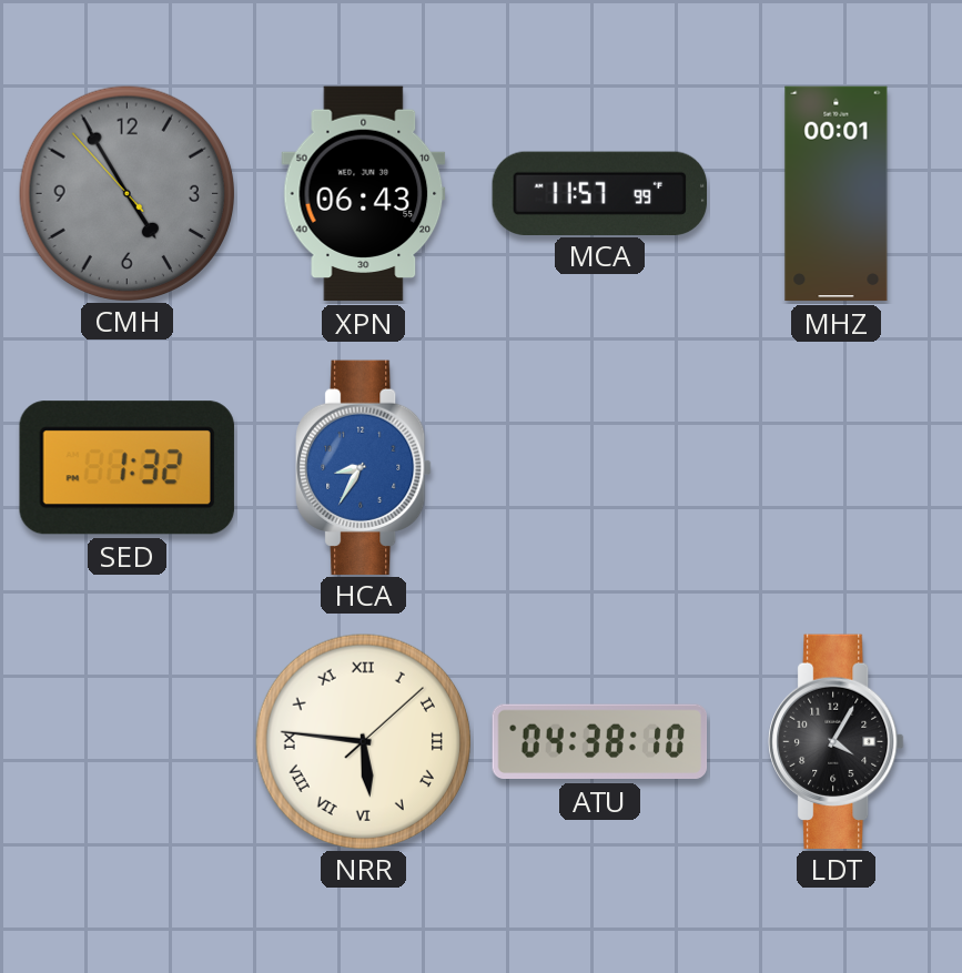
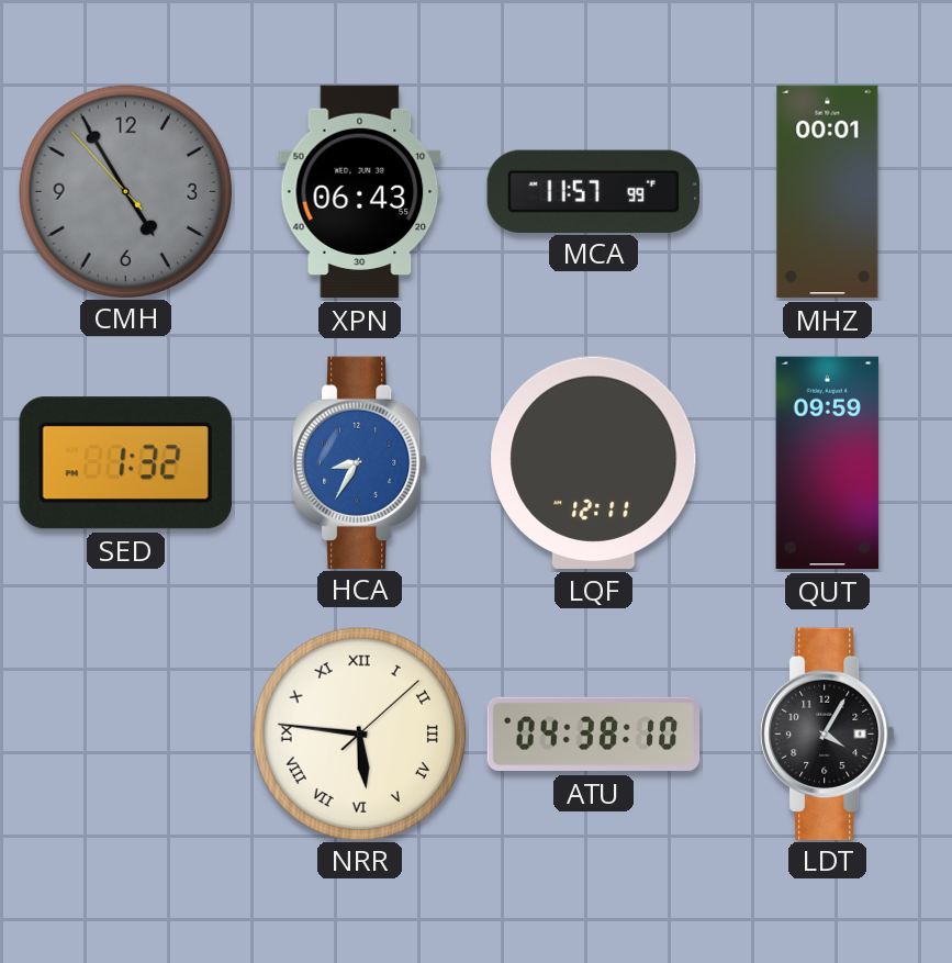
LQF: none -> 12:11
QUT: none -> 09:59
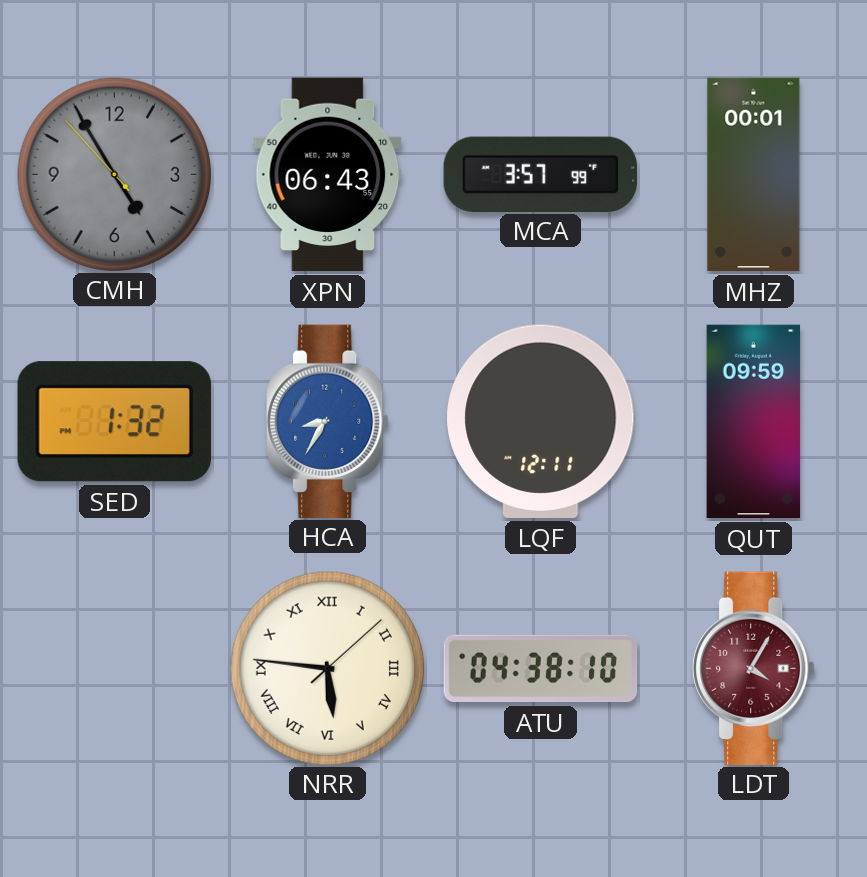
MCA: 11:57 -> 3:57
LDT dial: black -> burgundy
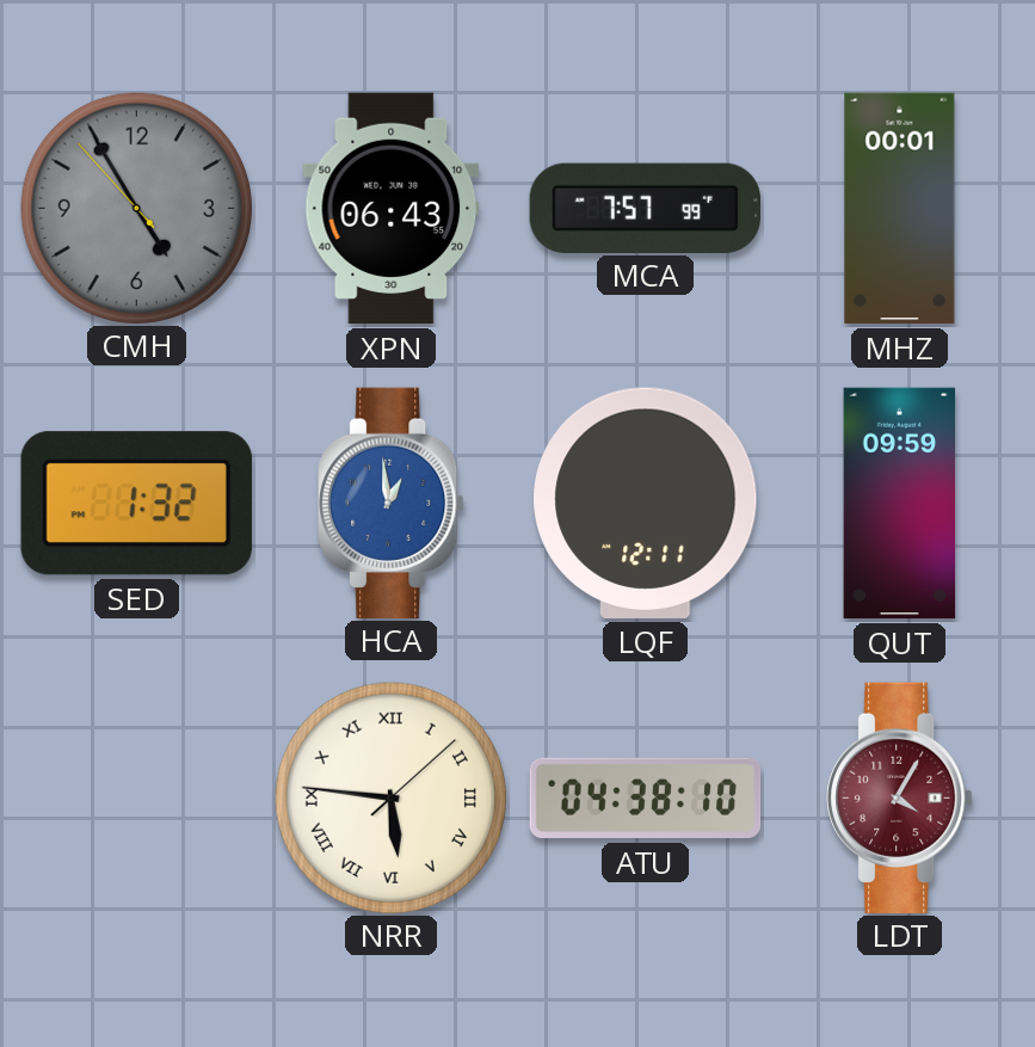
MCA: 3:57 -> 7:57
HCA: 8:35 -> 12:59
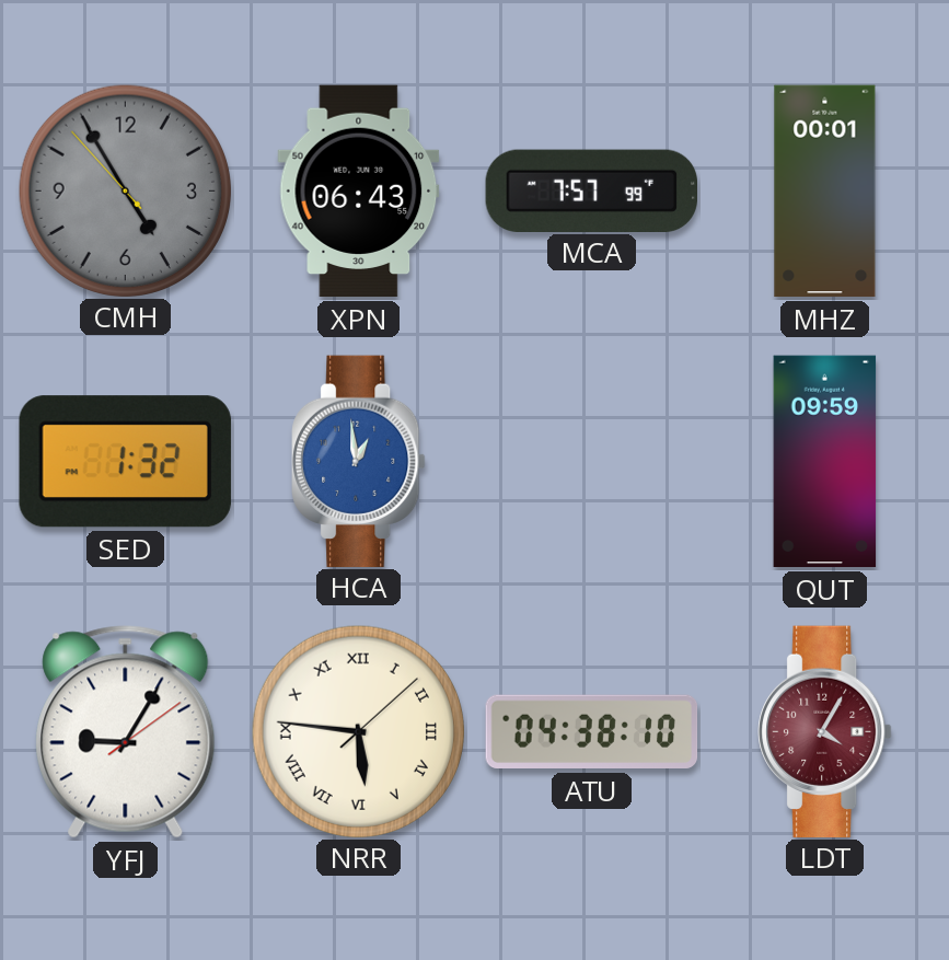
LQF: 12:11 -> none
YFJ: none -> 9:05
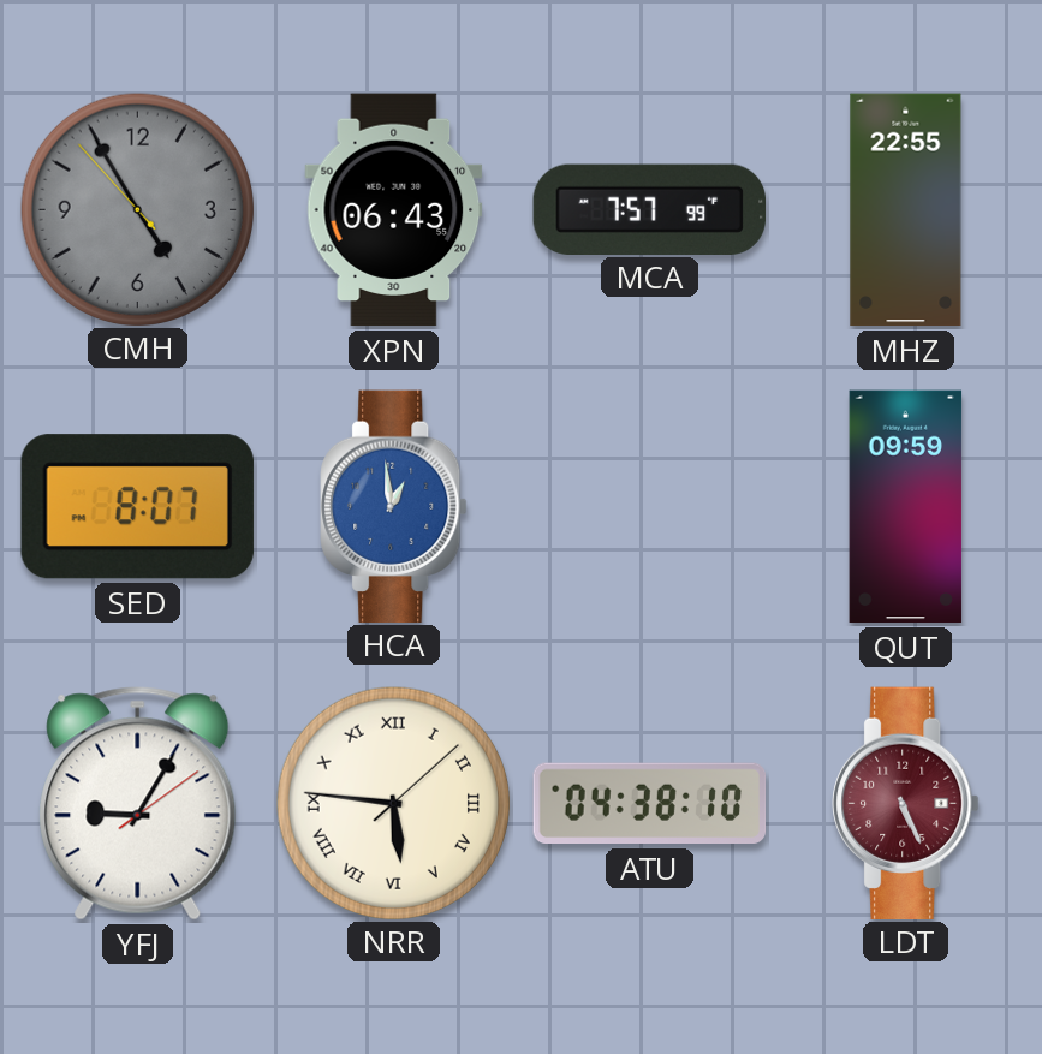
MHZ: 00:01 -> 22:55
SED: 1:32 -> 8:07
LDT: 4:05 -> 5:26
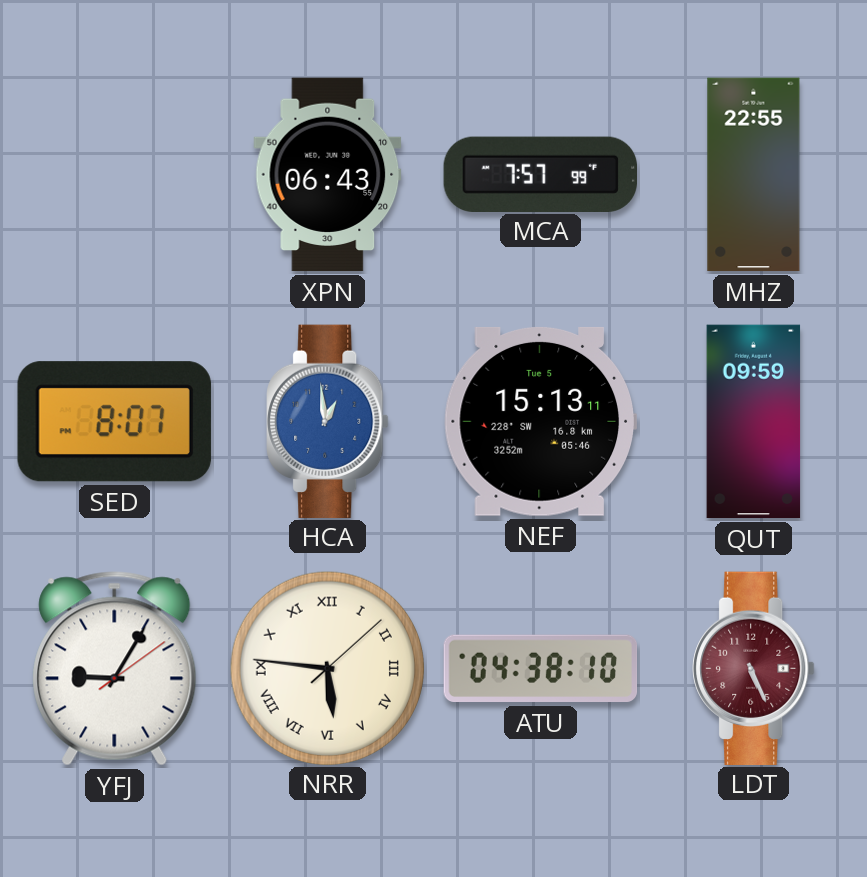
CMH: 4:54 -> none
NEF: none -> 15:13
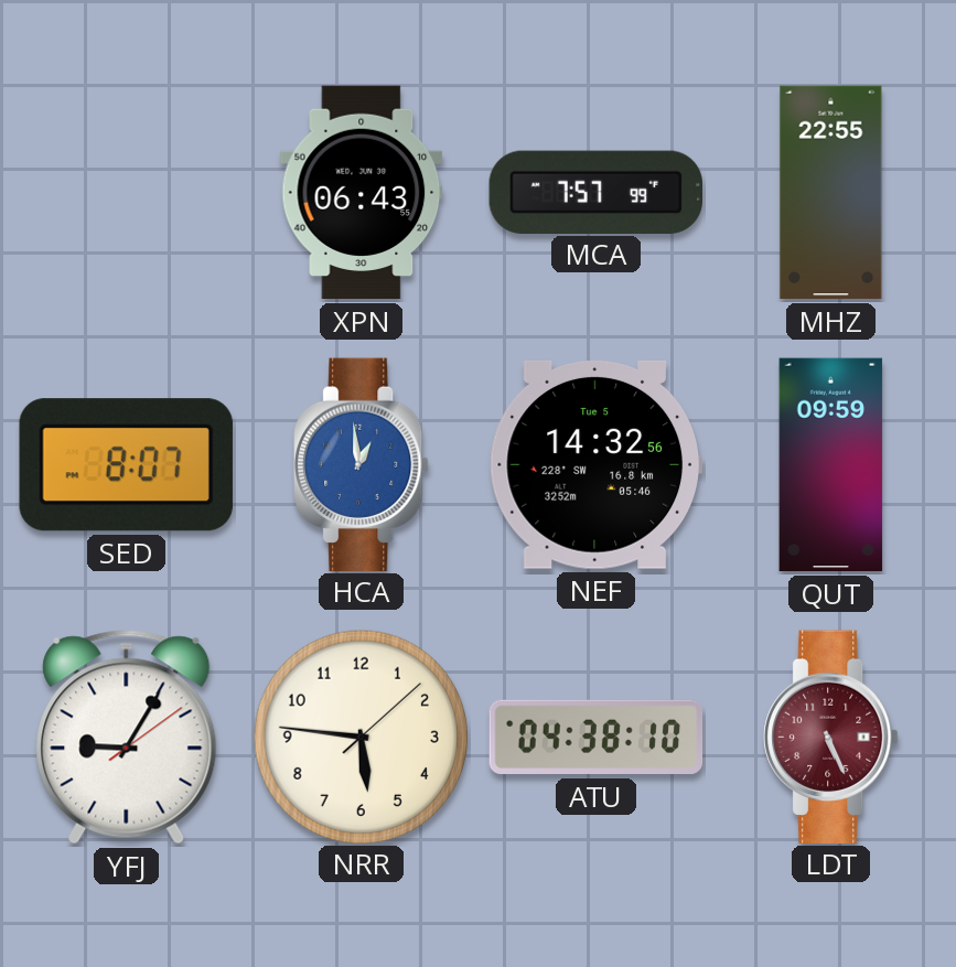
NEF: 15:13 -> 14:32
NRR numerals: Roman -> Arabic
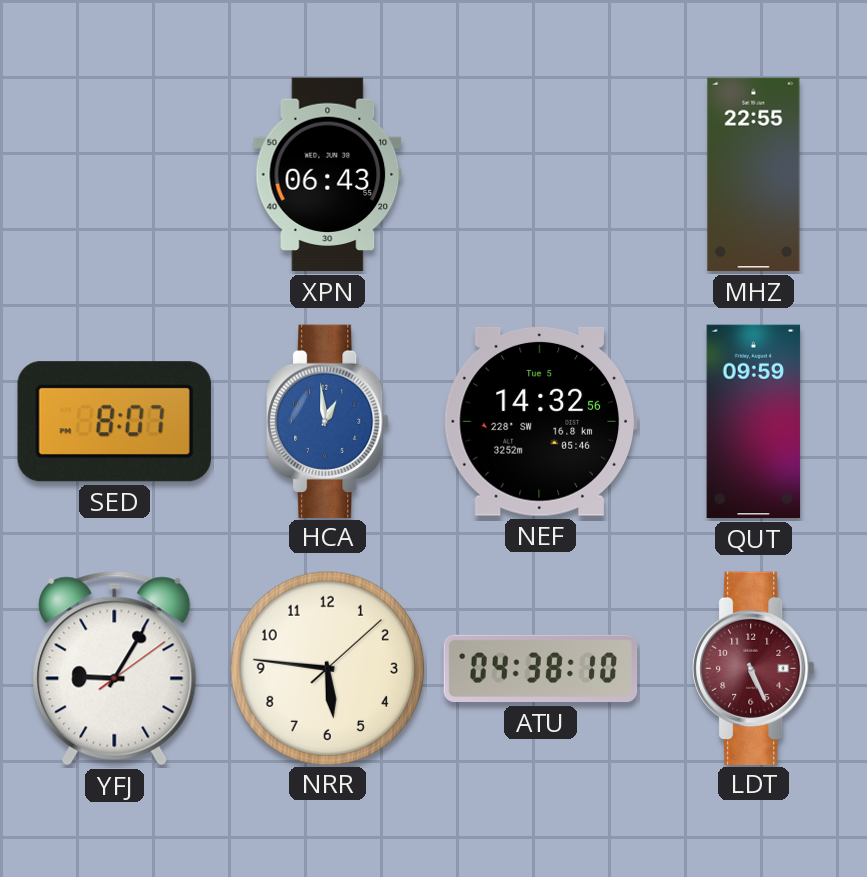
MCA: 7:57 -> none
